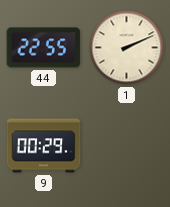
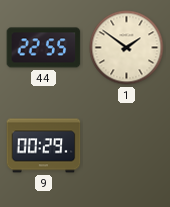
1: 2:11 -> 1:51
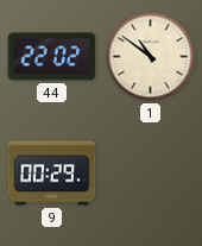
44: 22:55 -> 22:02
1: 1:51 -> 10:51
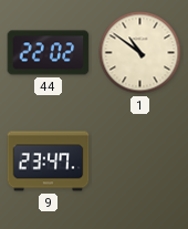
9: 00:29 -> 23:47
